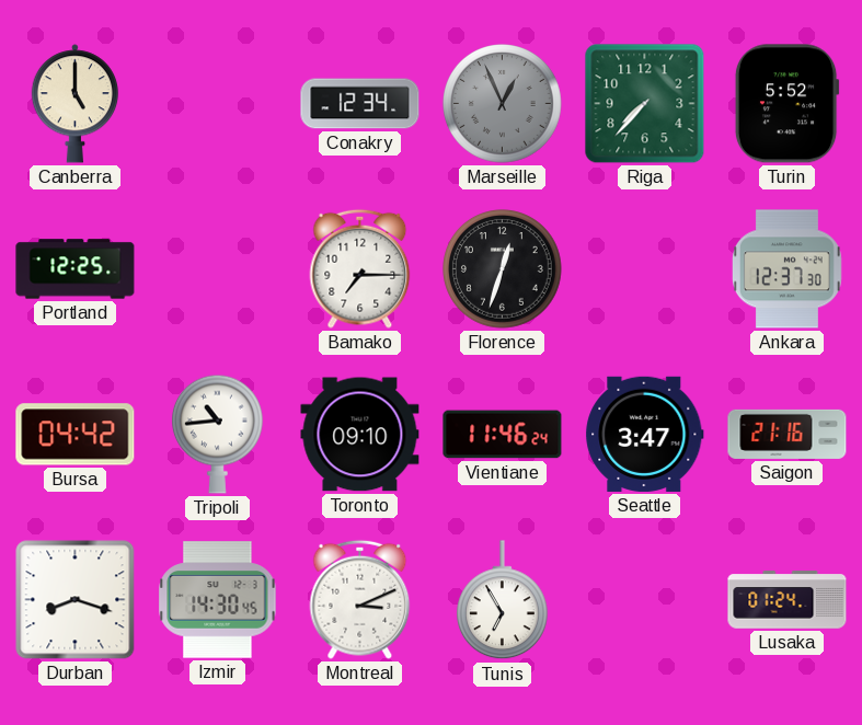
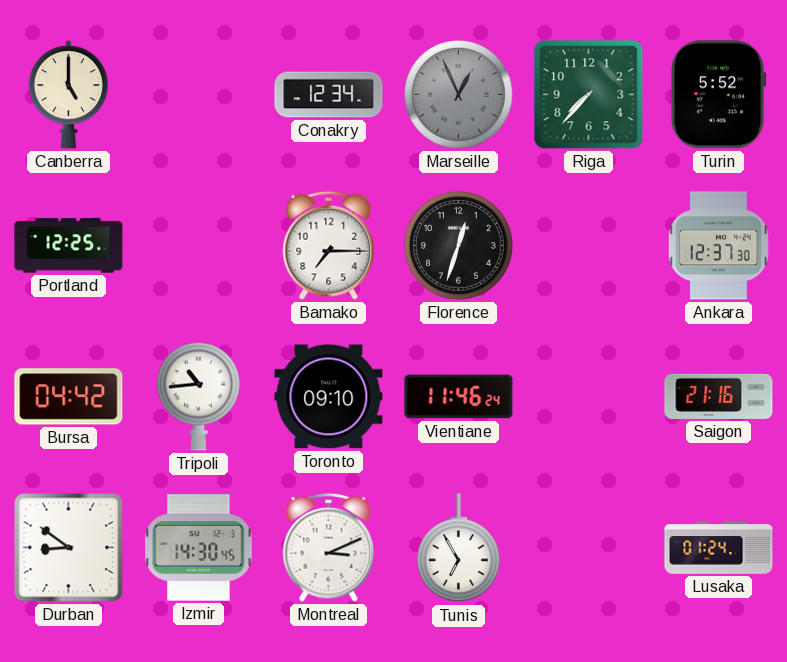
Seattle: 3:47 -> none
Durban: 8:18 -> 8:51
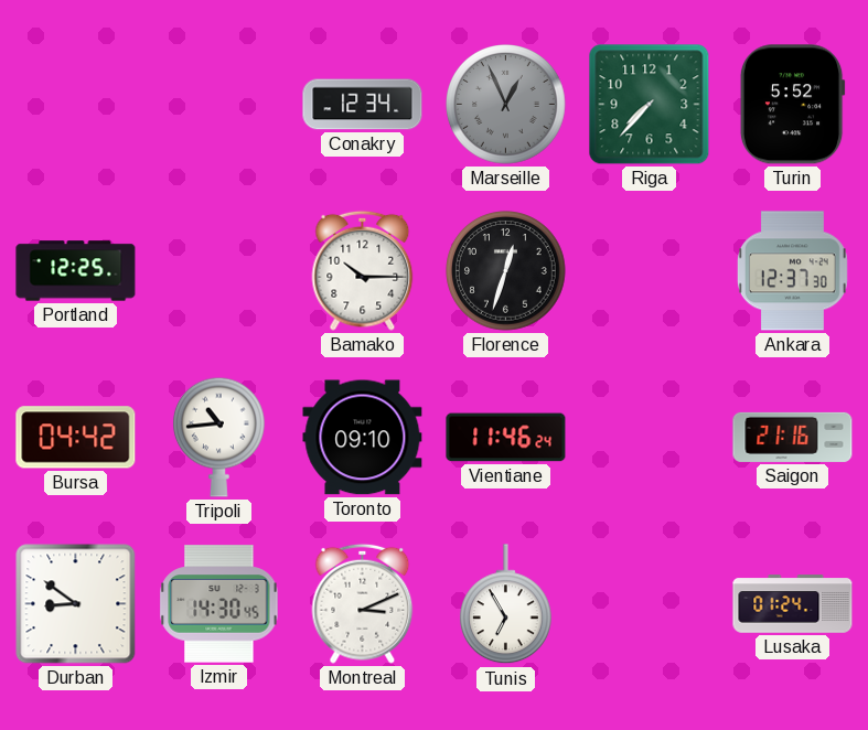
Canberra: 5:00 -> none
Bamako: 7:15 -> 10:15
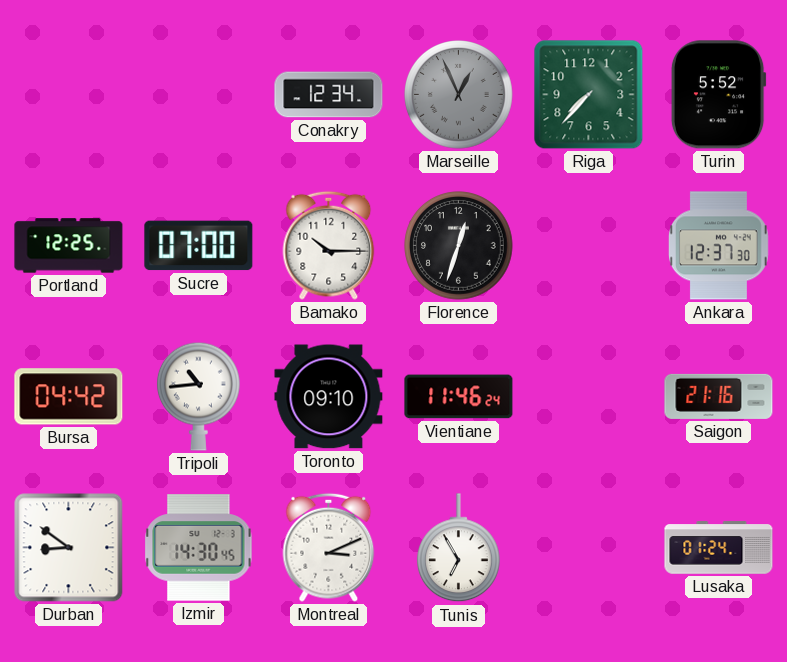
Sucre: none -> 07:00
